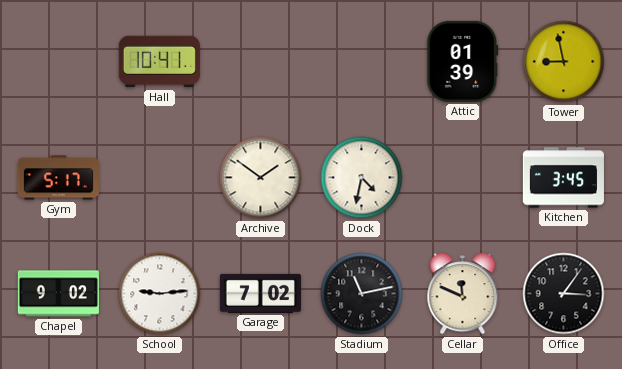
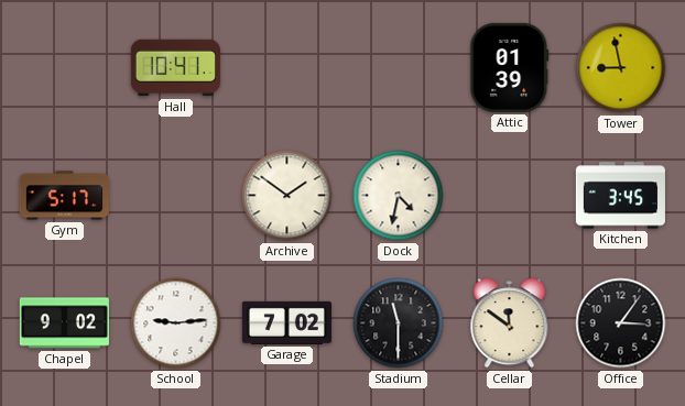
Stadium: 11:13 -> 11:30
Cellar: 11:49 -> 11:51
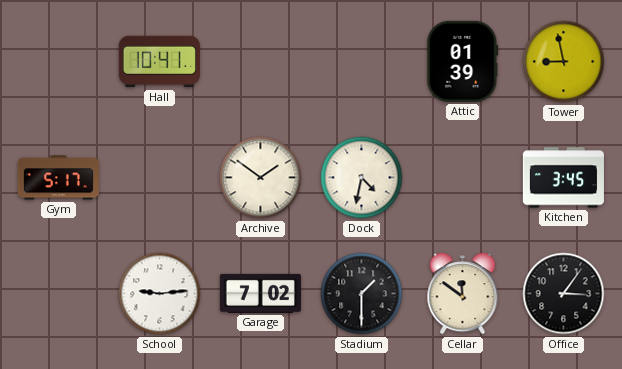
Chapel: 9:02 -> none
Stadium: 11:30 -> 1:30
